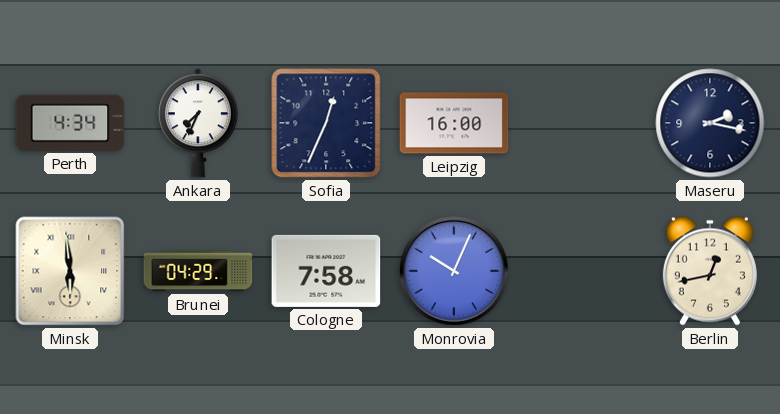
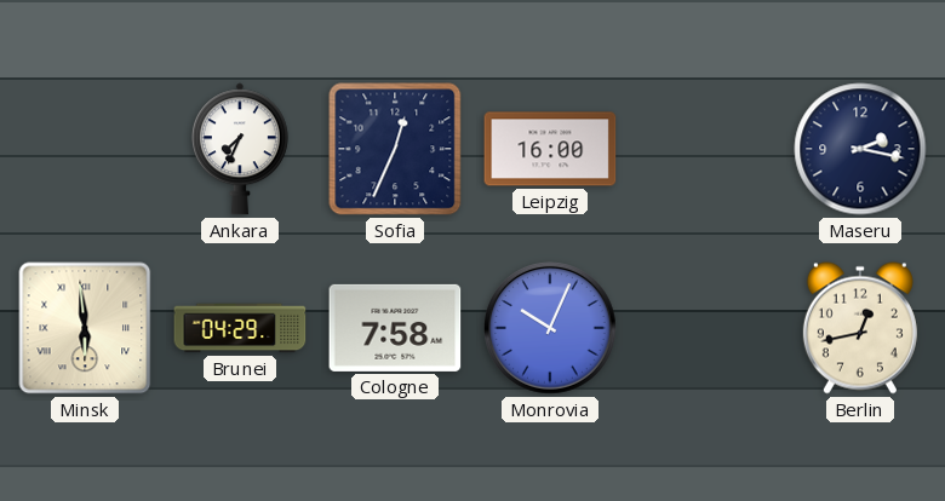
Perth: 4:34 -> none
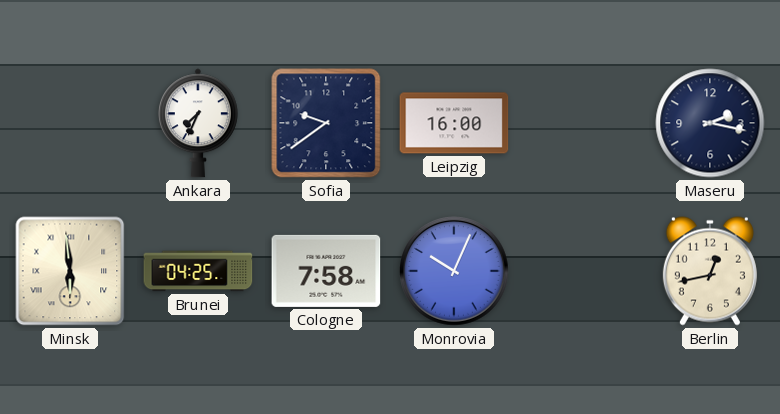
Sofia: 12:34 -> 9:39
Brunei: 04:29 -> 04:25
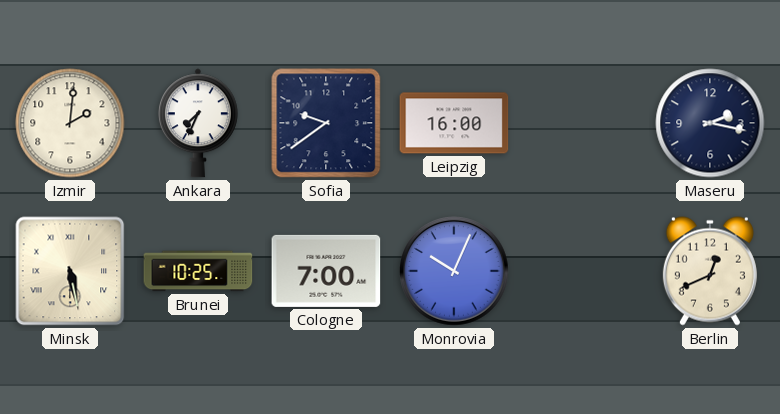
Izmir: none -> 2:01
Minsk: 5:59 -> 5:28
Brunei: 04:25 -> 10:25
Cologne: 7:58 -> 7:00
Berlin: 12:43 -> 12:41
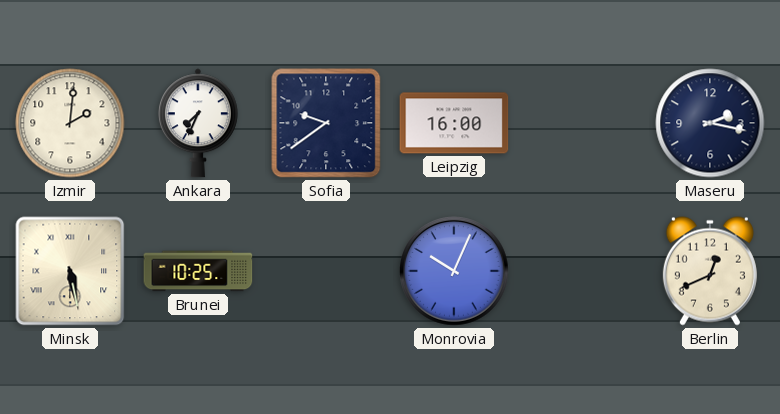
Cologne: 7:00 -> none
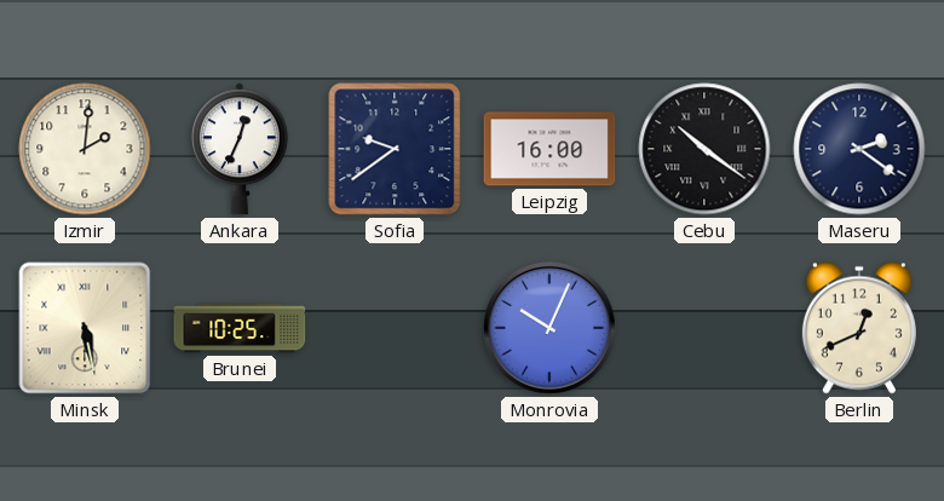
Ankara: 7:34 -> 12:34
Cebu: none -> 10:21
Maseru: 2:17 -> 2:21
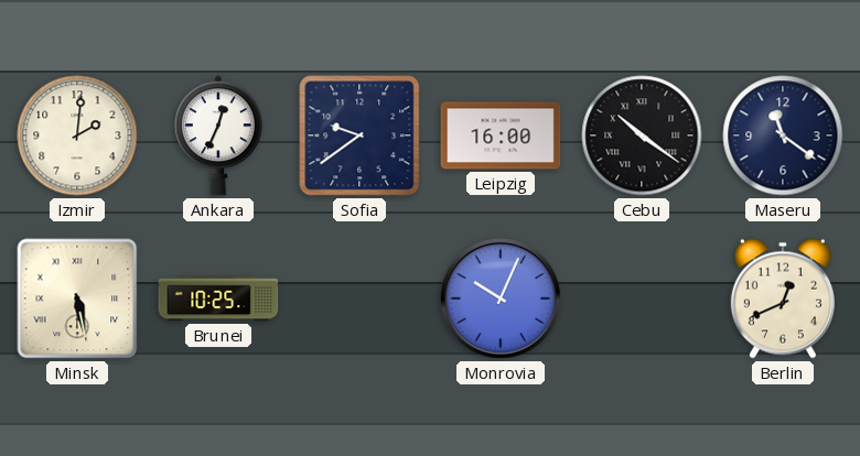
Maseru: 2:21 -> 11:21
